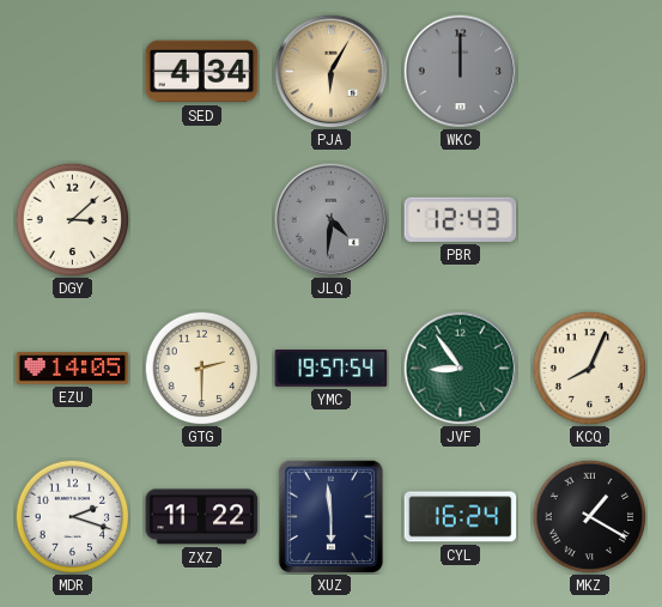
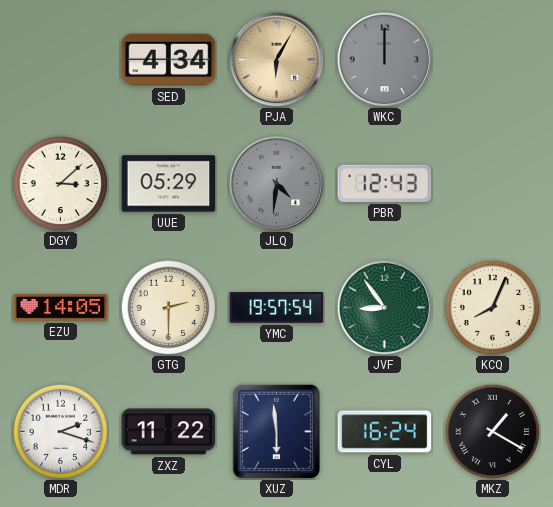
UUE: none -> 05:29
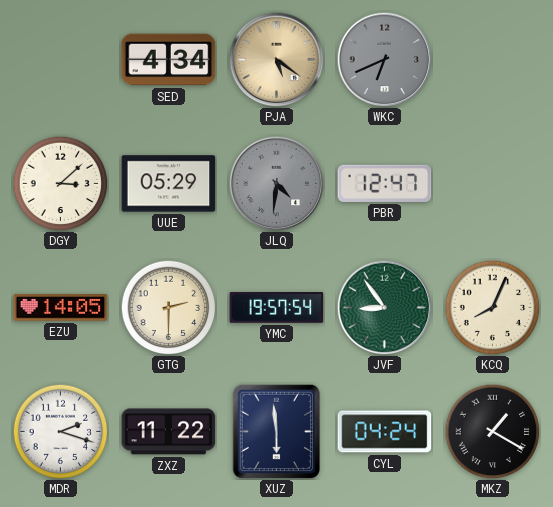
PJA: 6:05 -> 5:21
WKC: 12:00 -> 6:41
PBR: 12:43 -> 12:47
CYL: 16:24 -> 04:24
